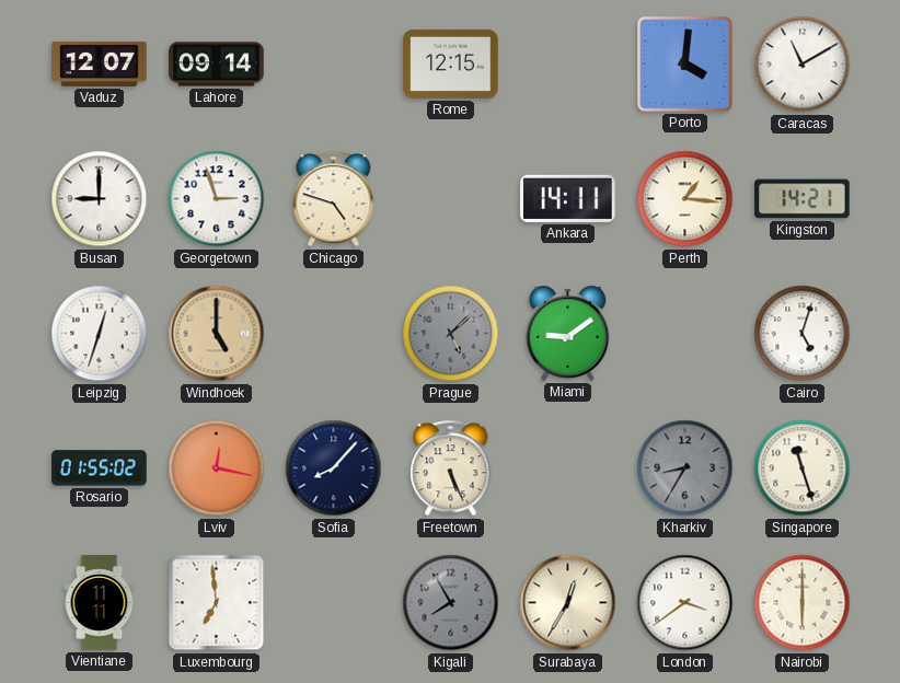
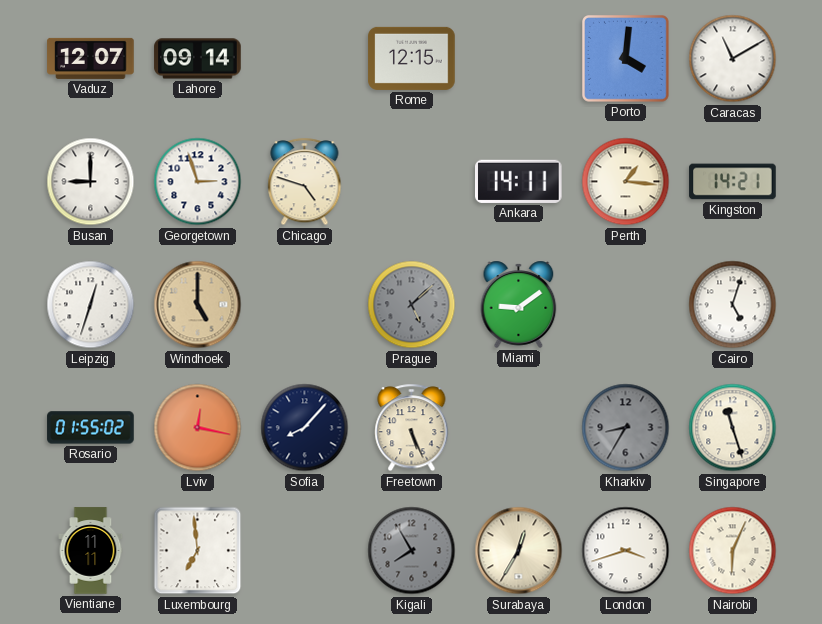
London: 3:39 -> 3:42
Nairobi: 6:00 -> 6:04
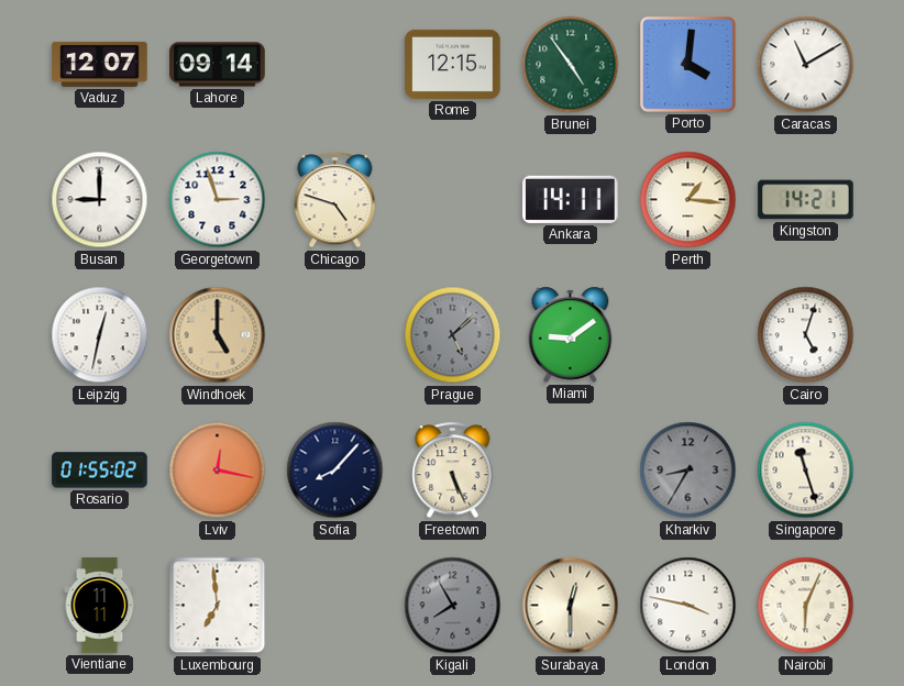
Brunei: none -> 4:54
Leipzig: 12:33 -> 12:32
Surabaya: 12:35 -> 12:30
London: 3:42 -> 3:47
